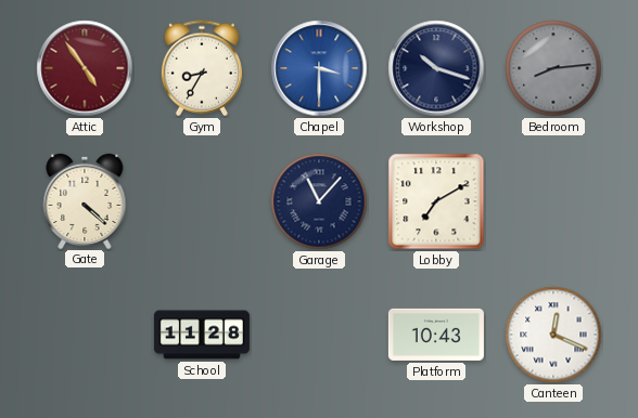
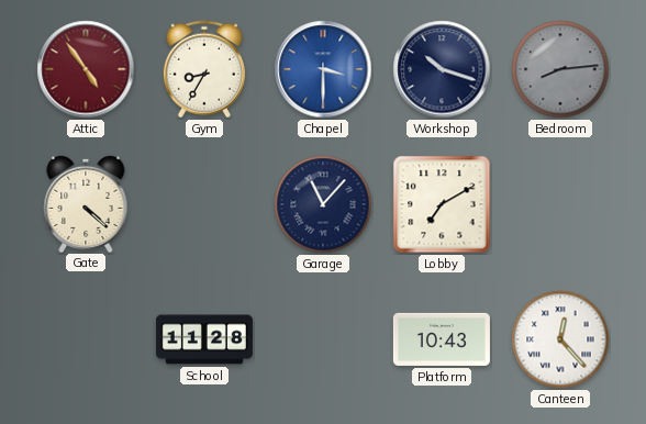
Canteen: 12:19 -> 12:23
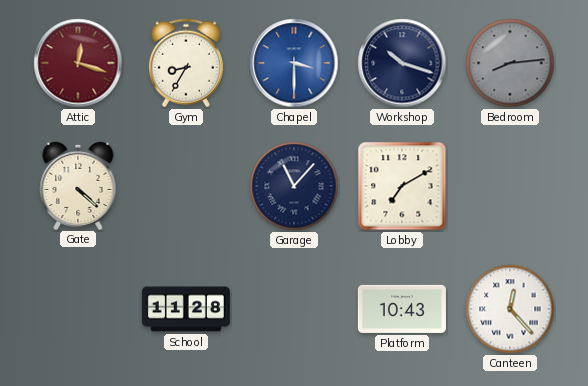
Attic: 4:54 -> 12:18
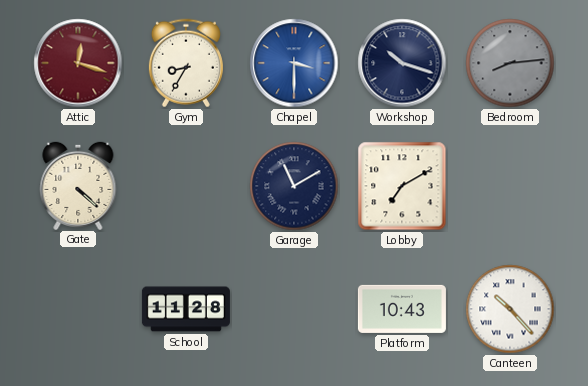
Garage: 11:07 -> 11:10
Canteen: 12:23 -> 10:23
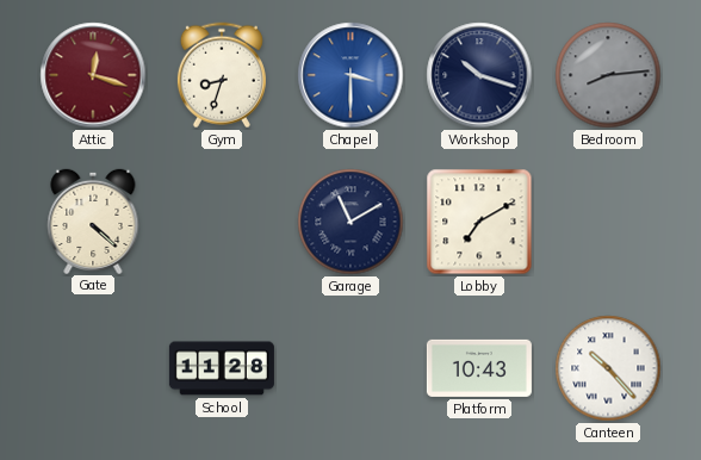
Gym: 8:35 -> 8:33
